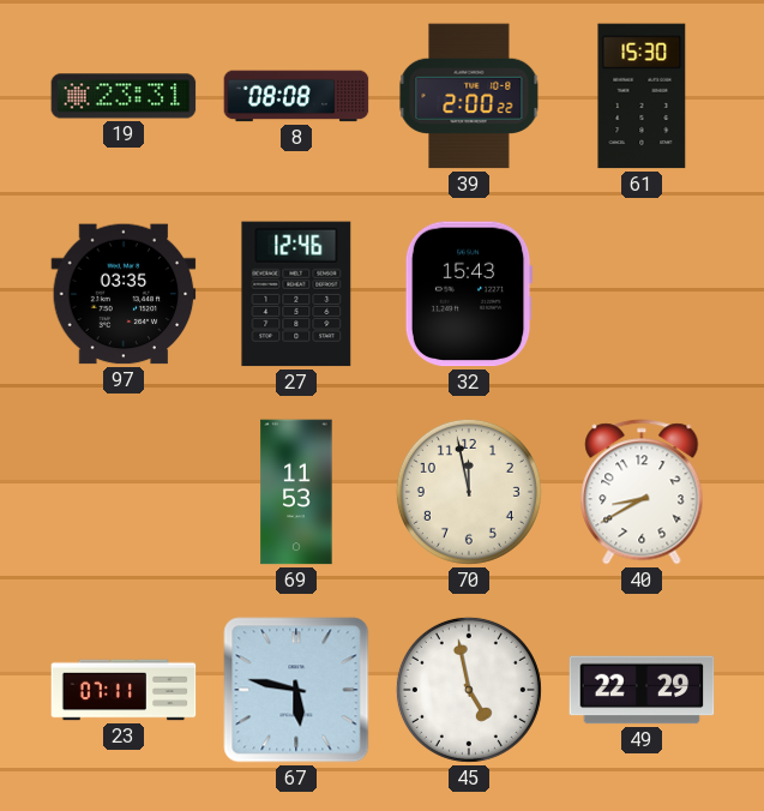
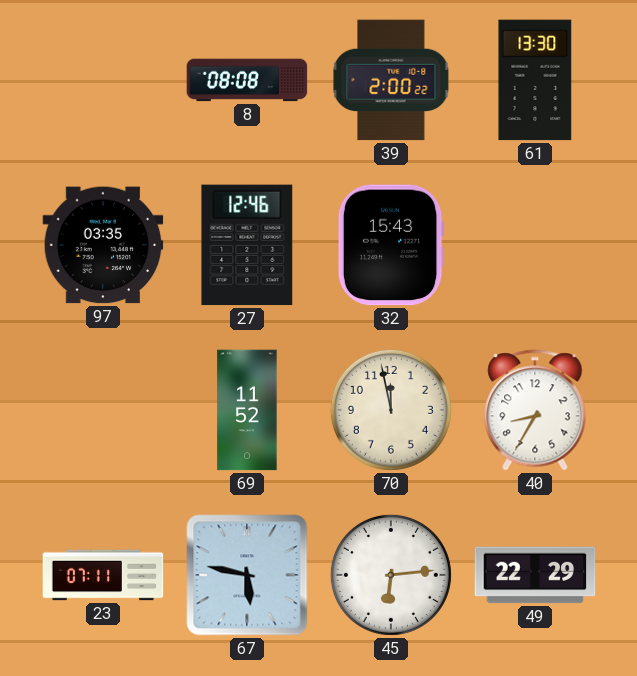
19: 23:31 -> none
61: 15:30 -> 13:30
69: 11:53 -> 11:52
40: 8:40 -> 8:35
45: 4:58 -> 6:14
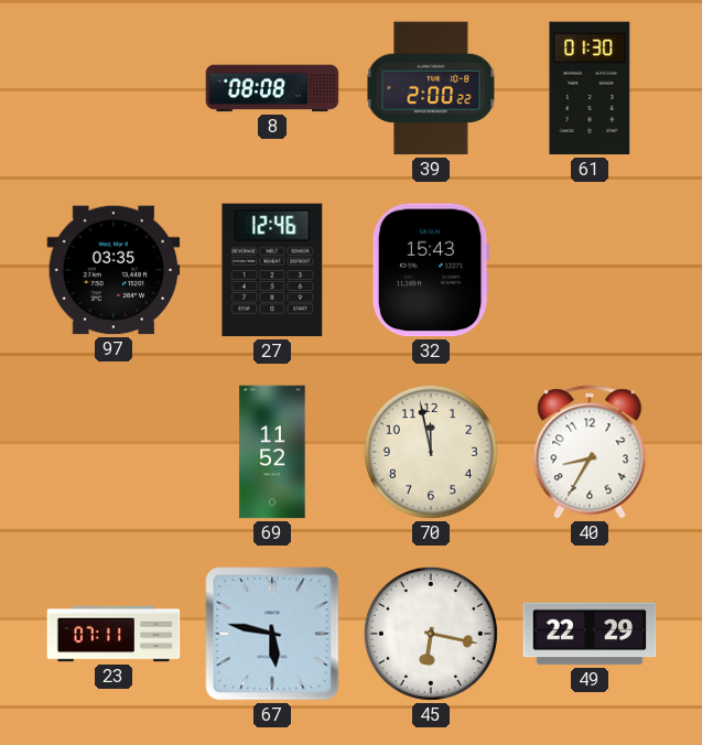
61: 13:30 -> 01:30
45: 6:14 -> 6:17
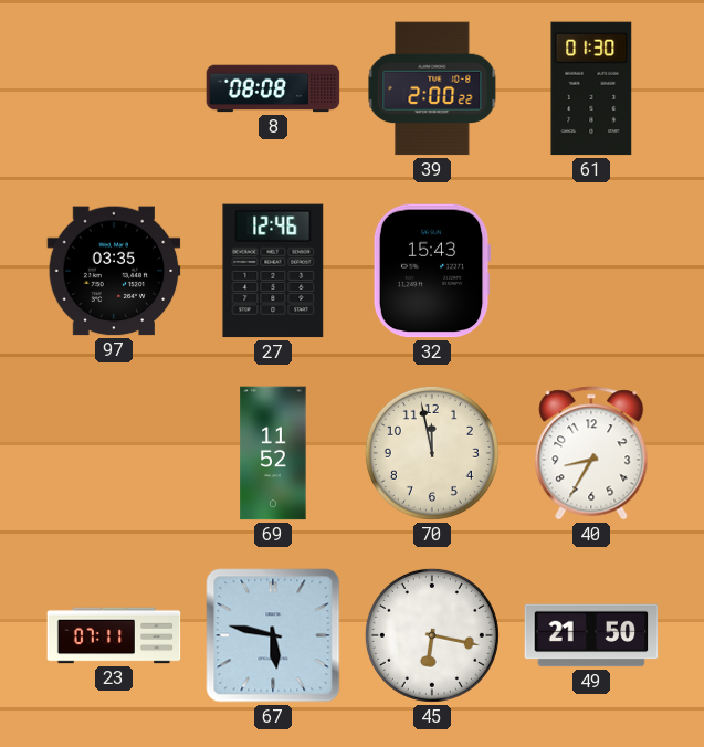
49: 22:29 -> 21:50
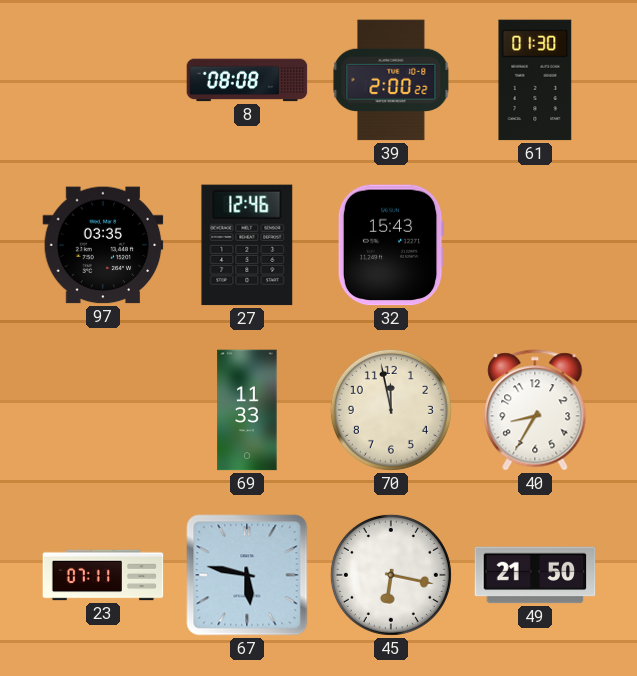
69: 11:52 -> 11:33
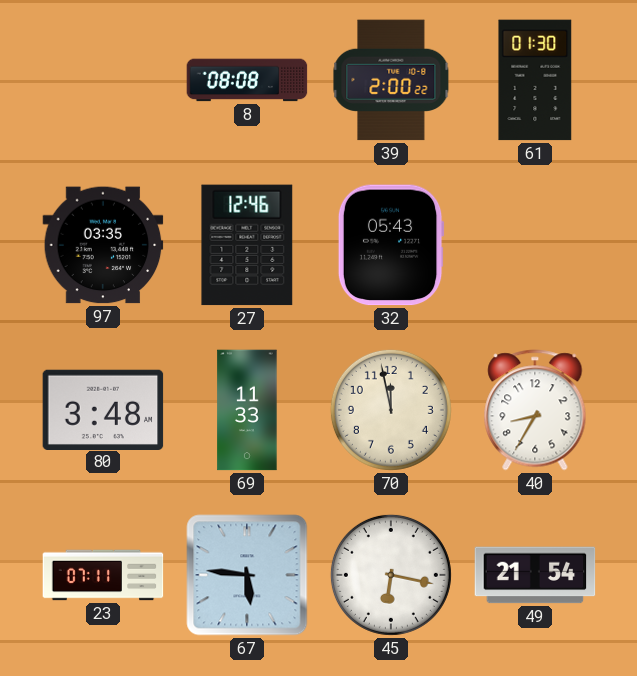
32: 15:43 -> 05:43
80: none -> 3:48
67: 5:47 -> 5:46
49: 21:50 -> 21:54
